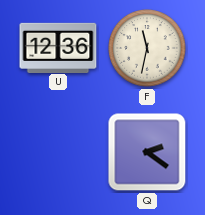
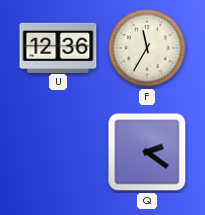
F: 11:32 -> 11:35
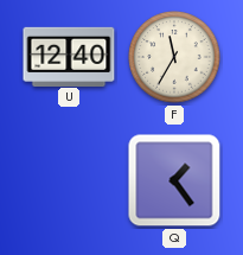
U: 12:36 -> 12:40
Q: 2:21 -> 1:24
